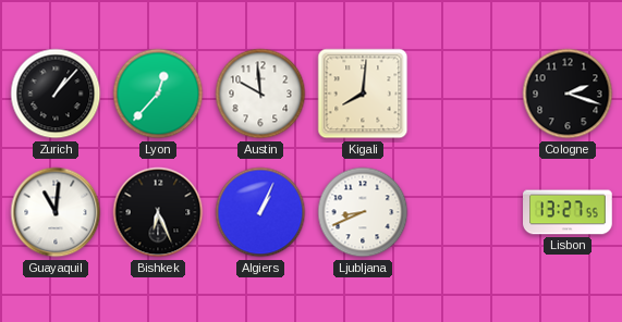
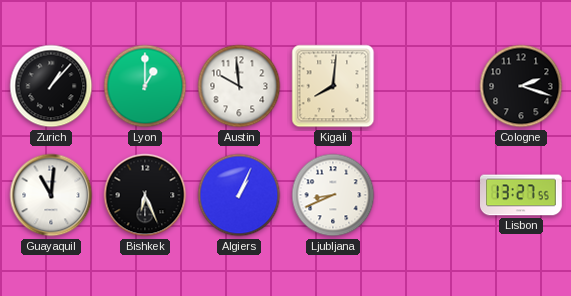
Lyon: 12:37 -> 1:00
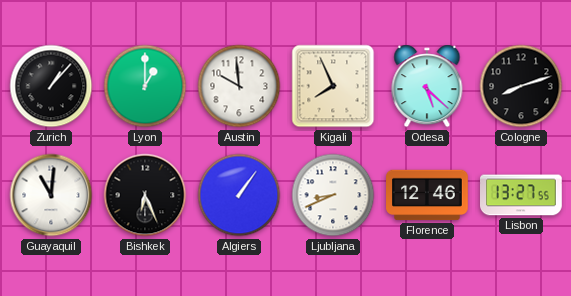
Kigali: 8:01 -> 7:56
Odesa: none -> 5:22
Cologne: 2:18 -> 8:12
Algiers: 1:04 -> 1:06
Florence: none -> 12:46
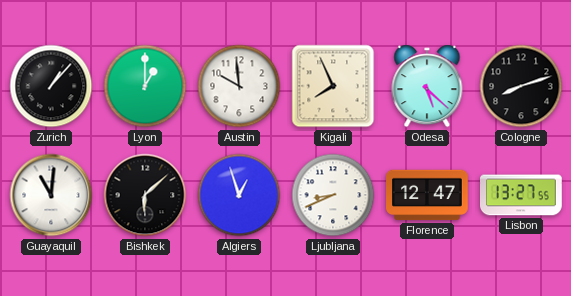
Bishkek: 6:26 -> 6:08
Algiers: 1:06 -> 12:57
Florence: 12:46 -> 12:47
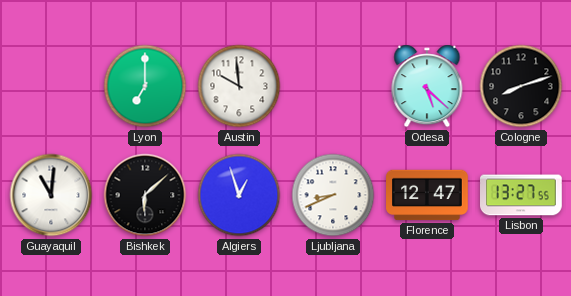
Zurich: 1:07 -> none
Lyon: 1:00 -> 7:00
Kigali: 7:56 -> none
